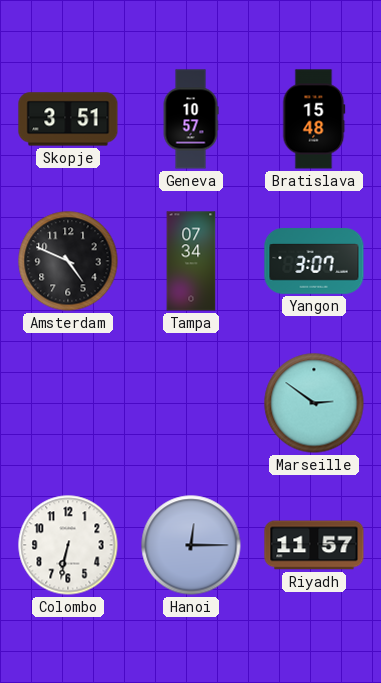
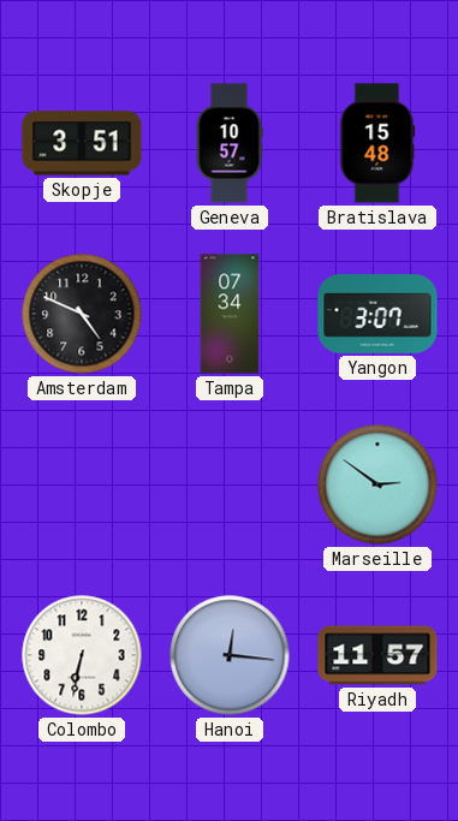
Hanoi: 12:15 -> 12:16
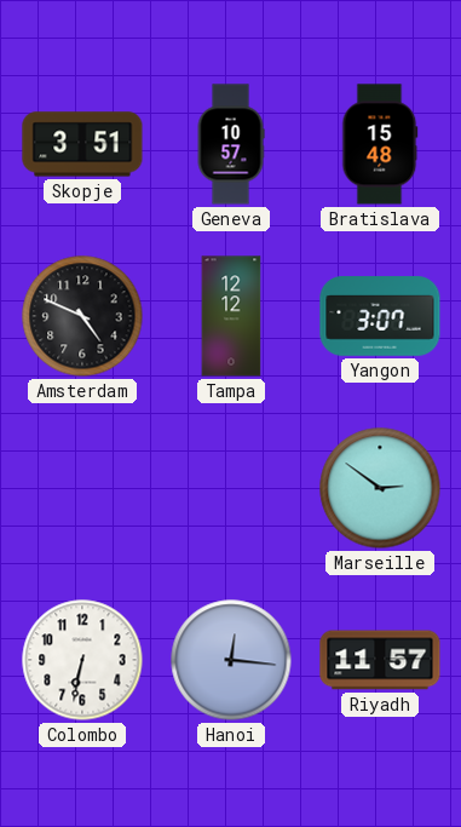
Tampa: 07:34 -> 12:12
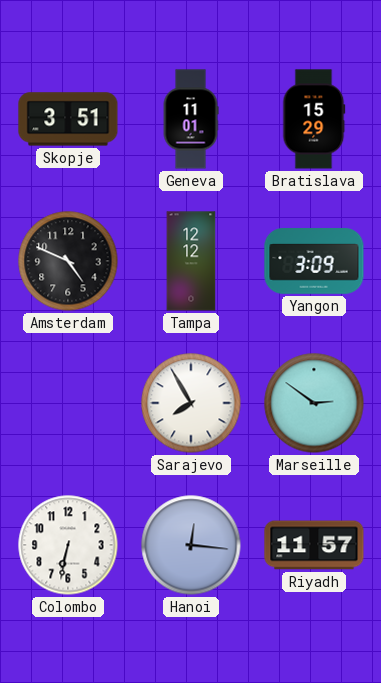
Geneva: 10:57 -> 11:01
Bratislava: 15:48 -> 15:29
Yangon: 3:07 -> 3:09
Sarajevo: none -> 7:55
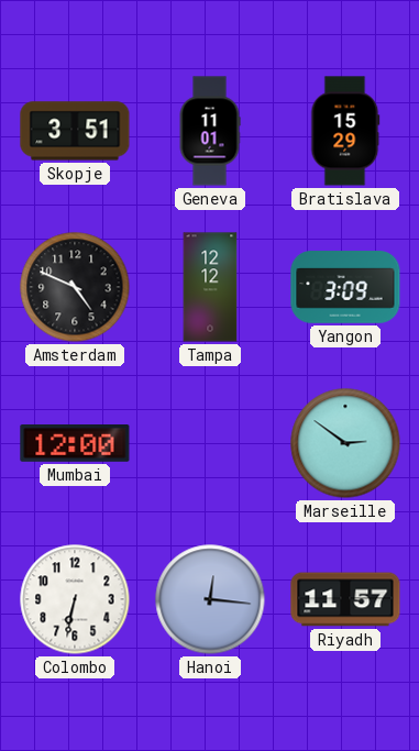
Mumbai: none -> 12:00
Sarajevo: 7:55 -> none
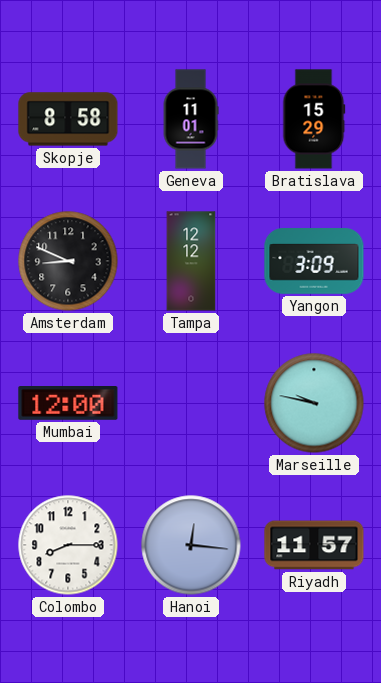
Skopje: 3:51 -> 8:58
Amsterdam: 4:49 -> 8:49
Marseille: 2:51 -> 9:47
Colombo: 6:32 -> 8:15
